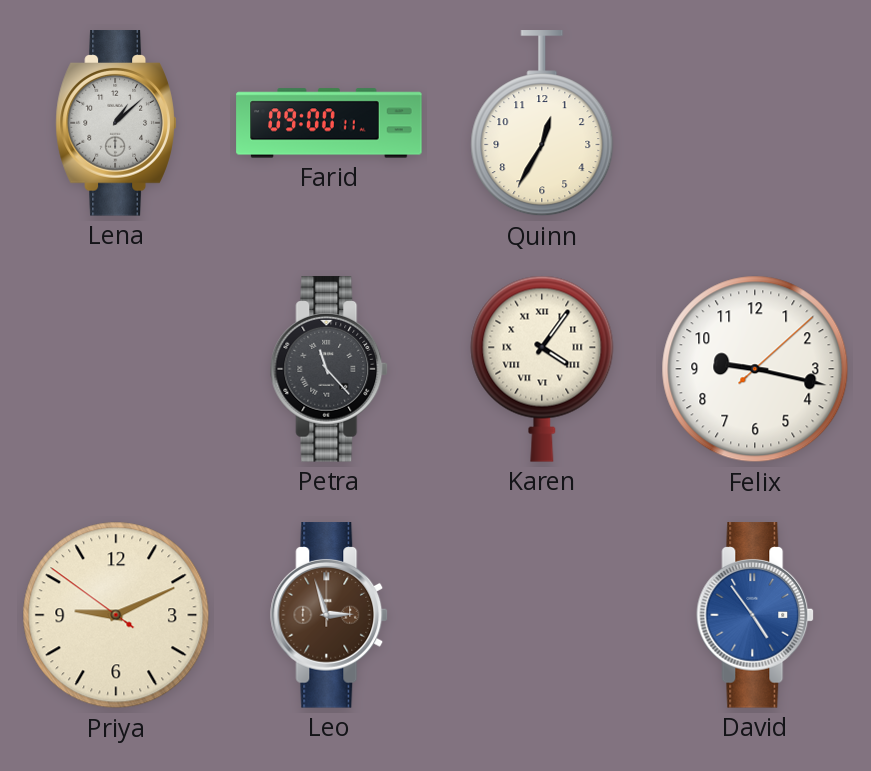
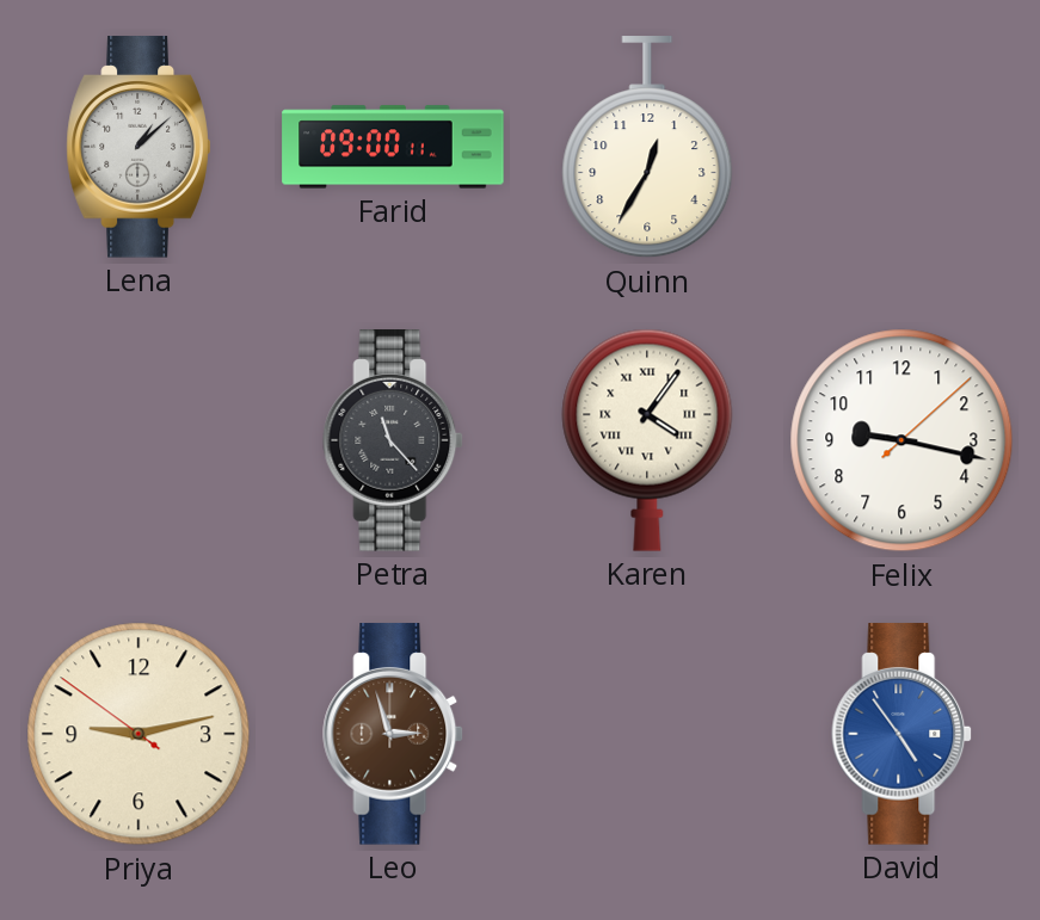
Priya: 9:10 -> 9:12
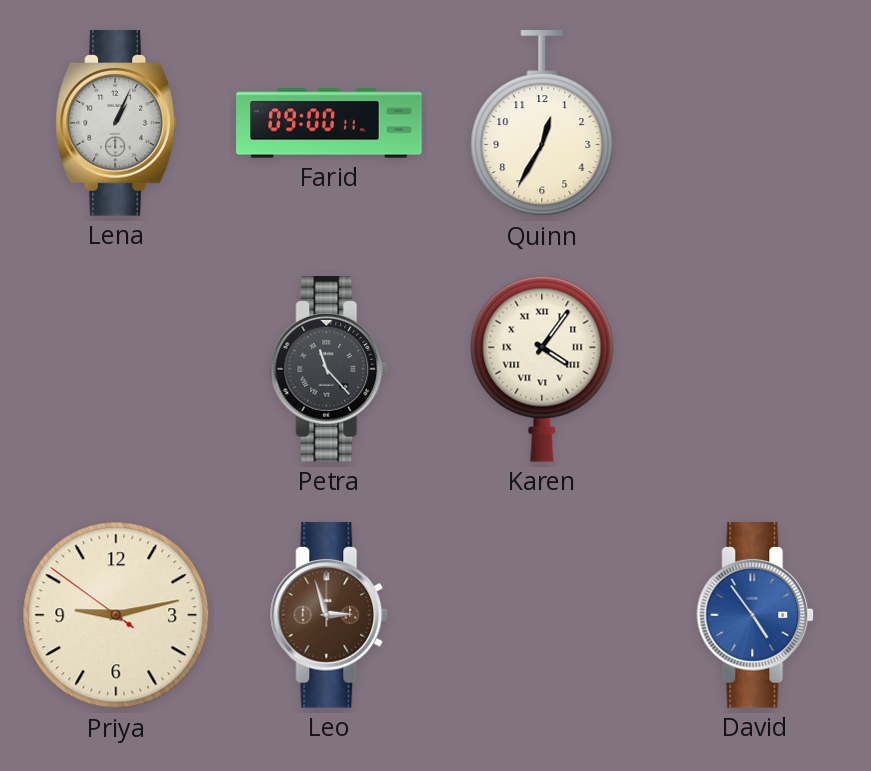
Lena: 1:08 -> 1:04
Felix: 9:17 -> none
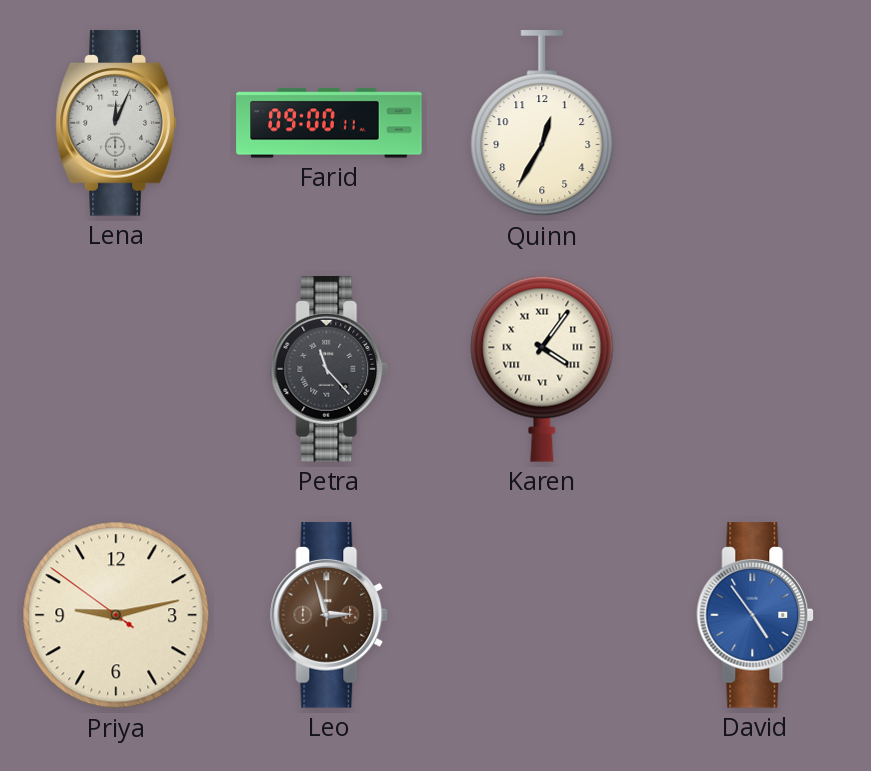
Lena: 1:04 -> 12:04
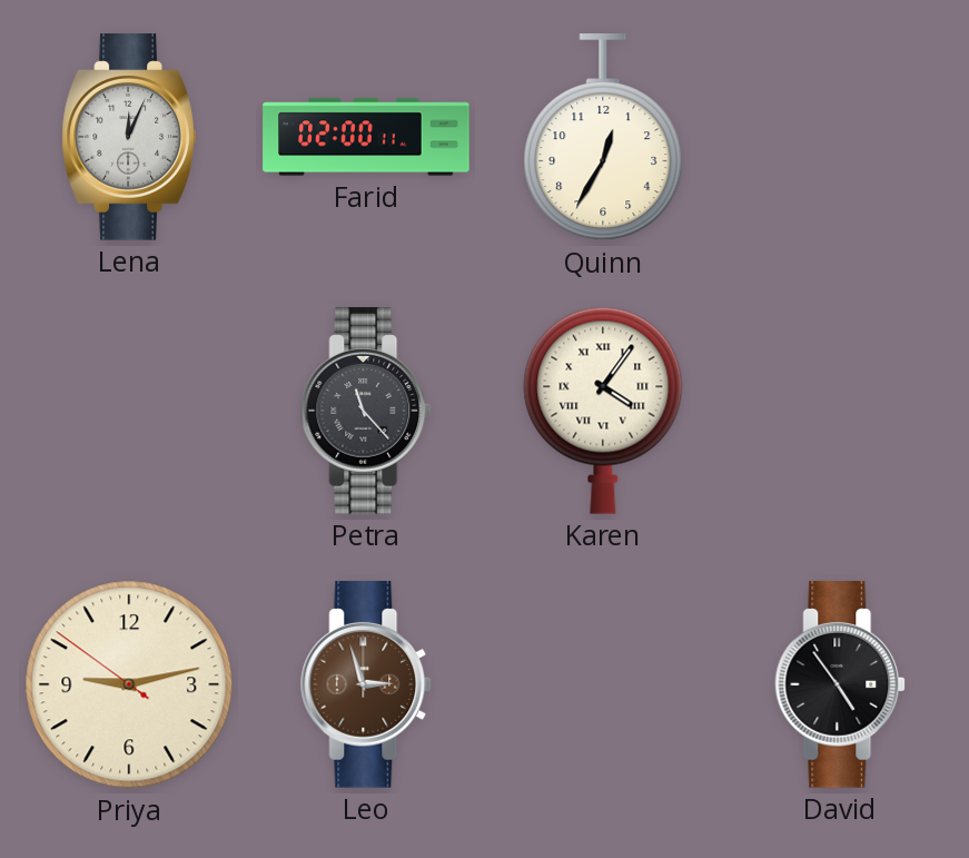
Farid: 09:00 -> 02:00
David dial: blue -> black
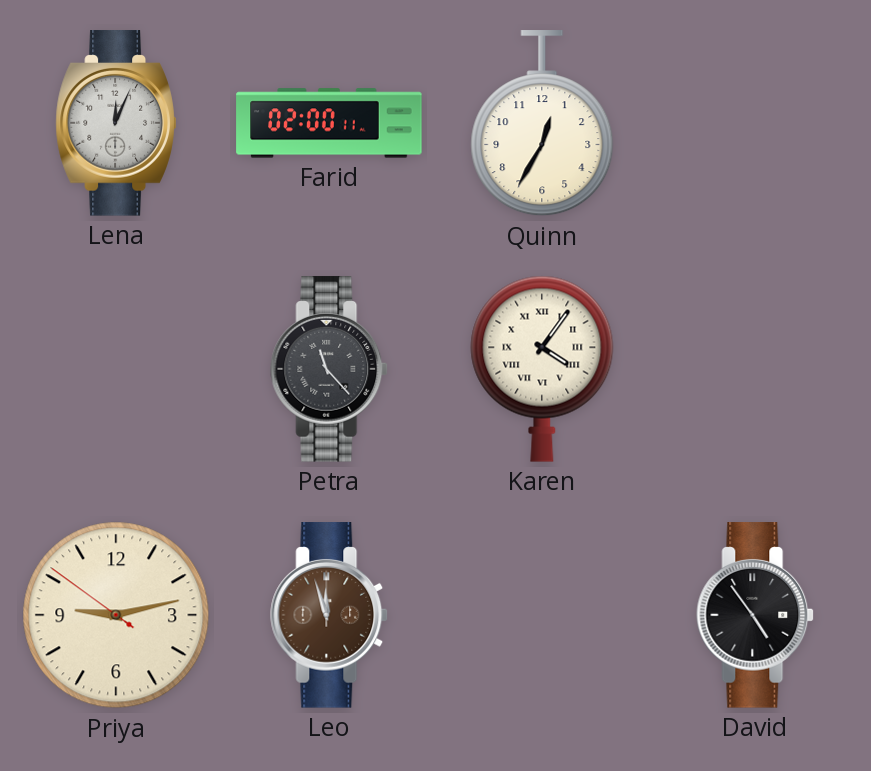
Leo: 2:57 -> 11:57
